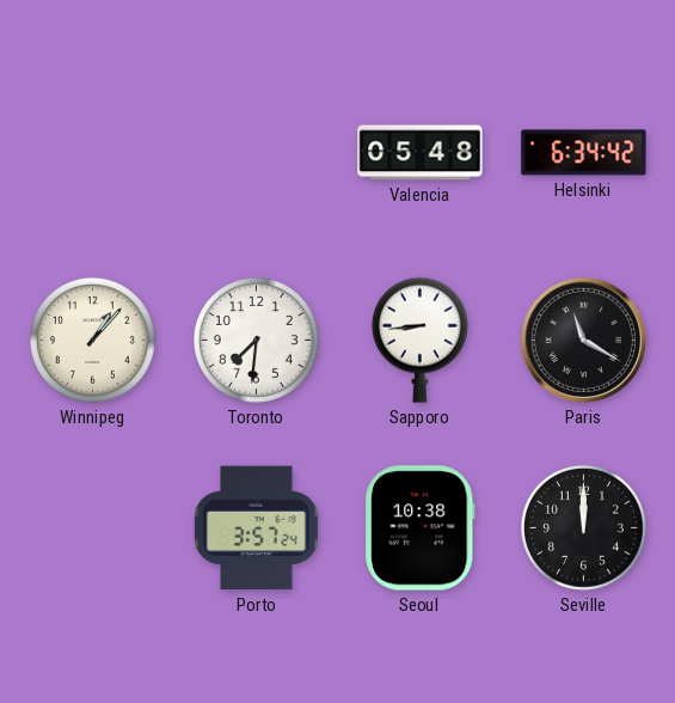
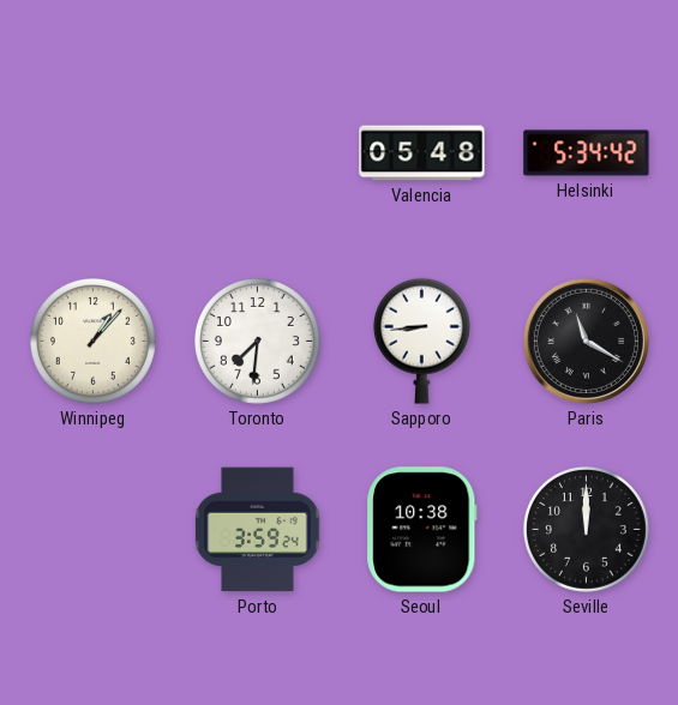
Helsinki: 6:34 -> 5:34
Porto: 3:57 -> 3:59
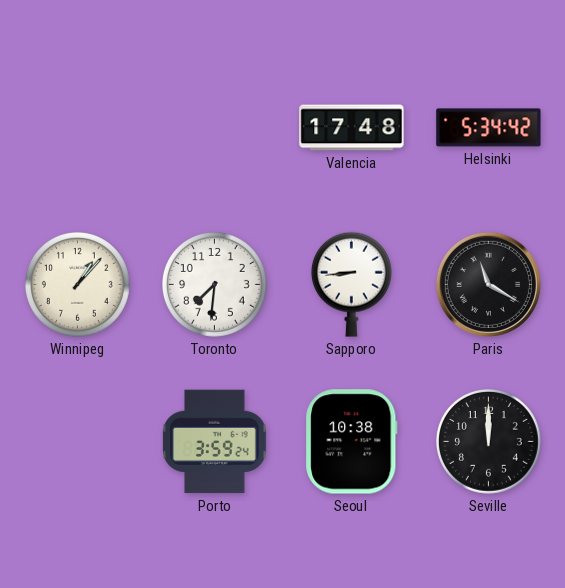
Valencia: 05:48 -> 17:48
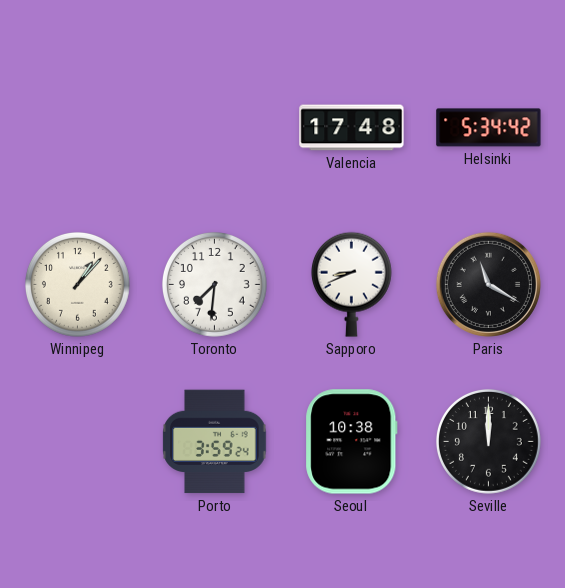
Sapporo: 8:44 -> 8:41
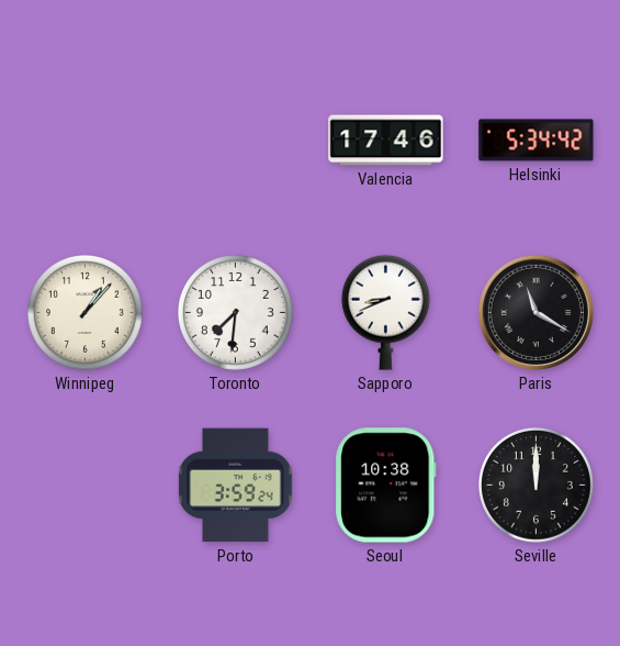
Valencia: 17:48 -> 17:46
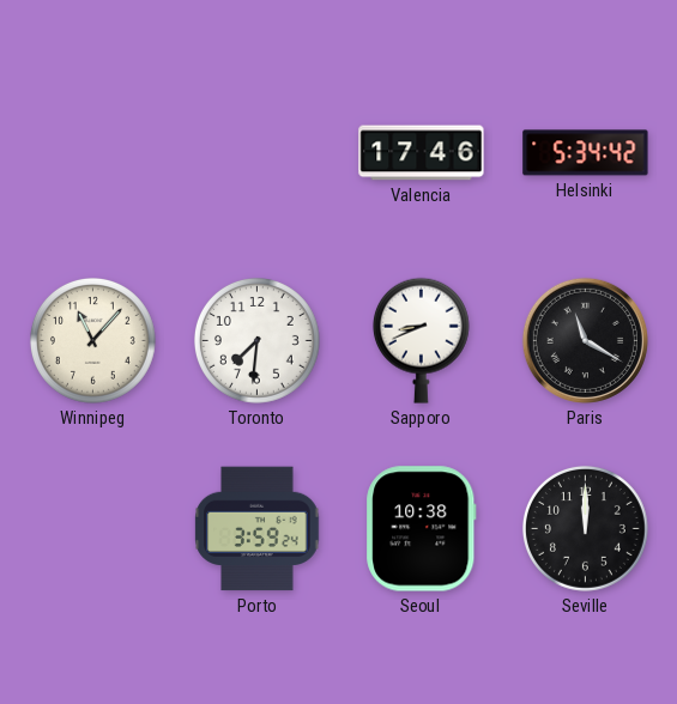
Winnipeg: 1:07 -> 11:07
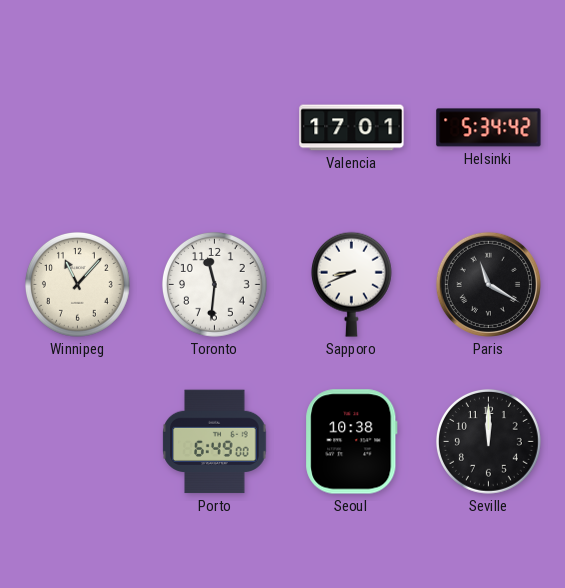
Valencia: 17:46 -> 17:01
Toronto: 7:31 -> 11:31
Porto: 3:59 -> 6:49
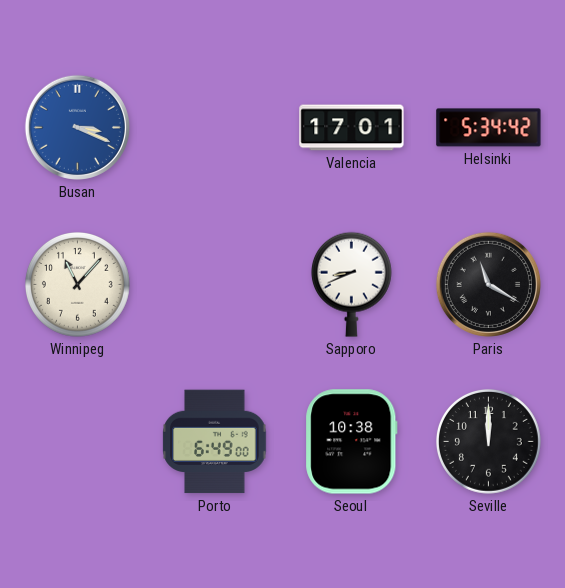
Busan: none -> 3:19
Toronto: 11:31 -> none
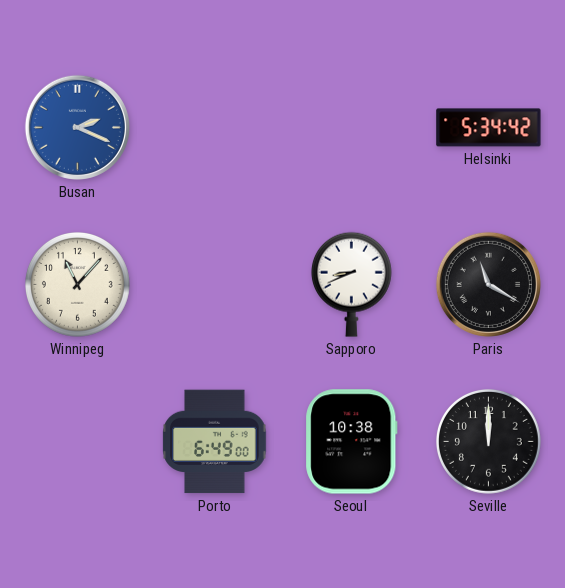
Busan: 3:19 -> 2:19
Valencia: 17:01 -> none
